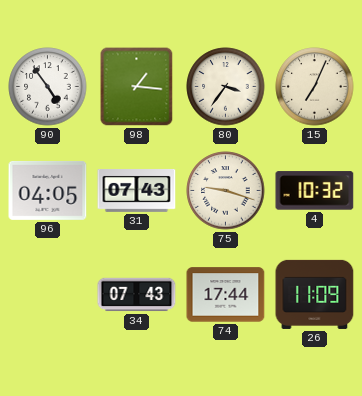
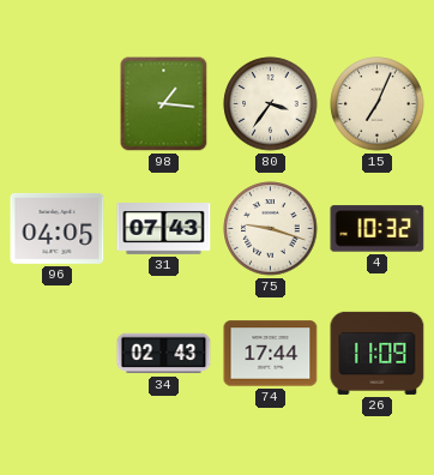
90: 4:54 -> none
34: 07:43 -> 02:43
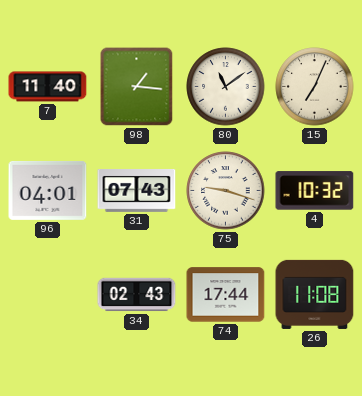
7: none -> 11:40
80: 3:36 -> 11:09
96: 04:05 -> 04:01
26: 11:09 -> 11:08
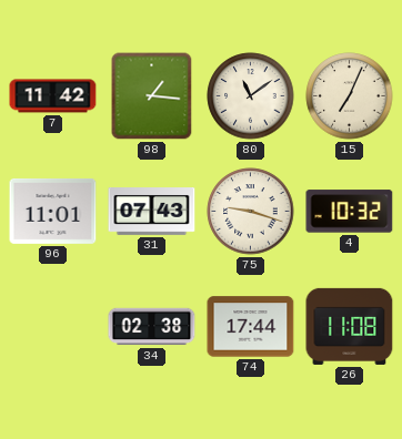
7: 11:40 -> 11:42
96: 04:01 -> 11:01
34: 02:43 -> 02:38
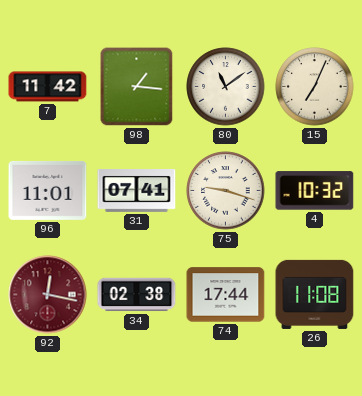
31: 07:43 -> 07:41
92: none -> 12:17
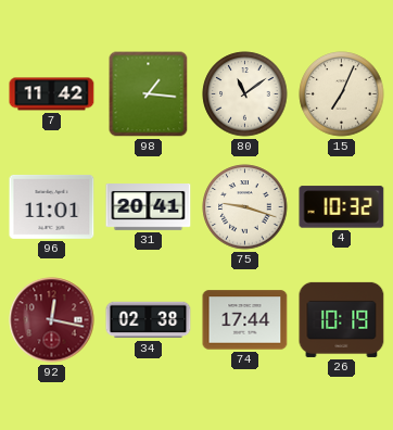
31: 07:41 -> 20:41
26: 11:08 -> 10:19
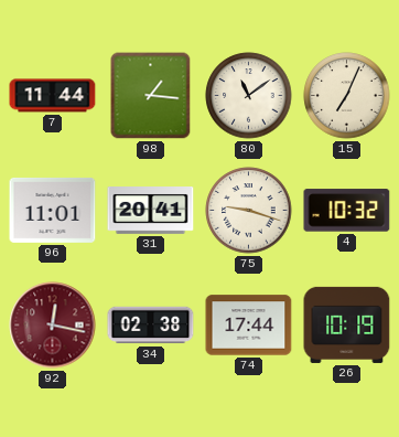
7: 11:42 -> 11:44
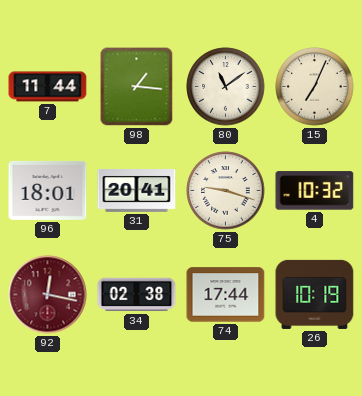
96: 11:01 -> 18:01
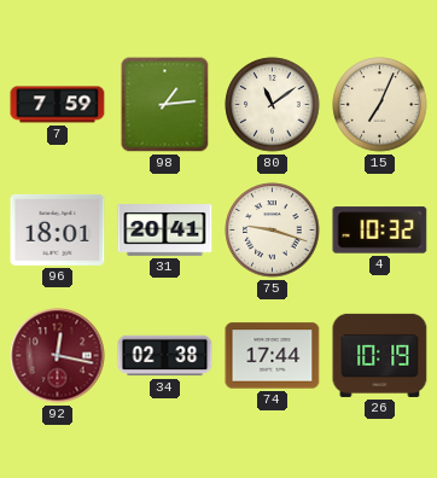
7: 11:44 -> 7:59
98: 1:16 -> 1:14
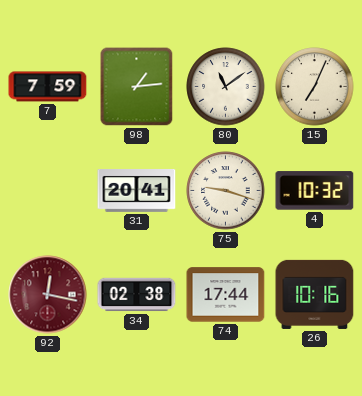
96: 18:01 -> none
26: 10:19 -> 10:16
